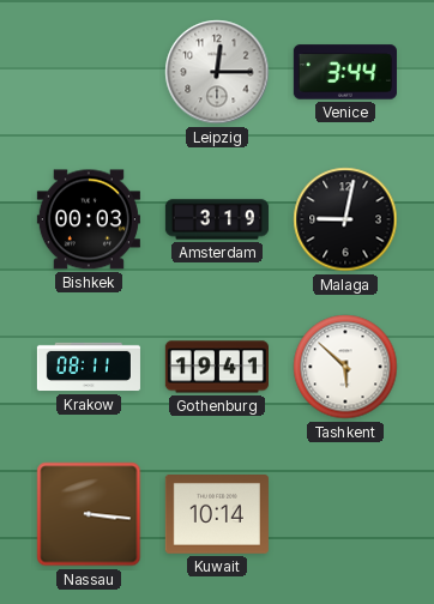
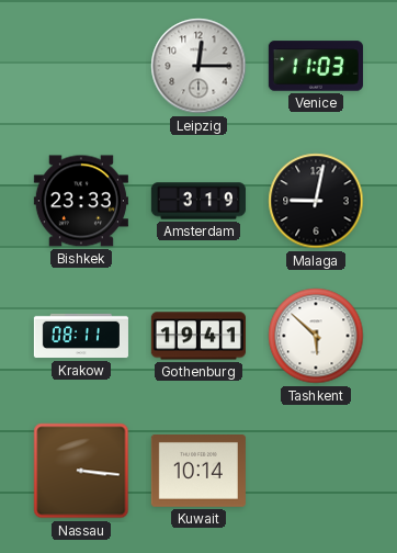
Venice: 3:44 -> 11:03
Bishkek: 00:03 -> 23:33
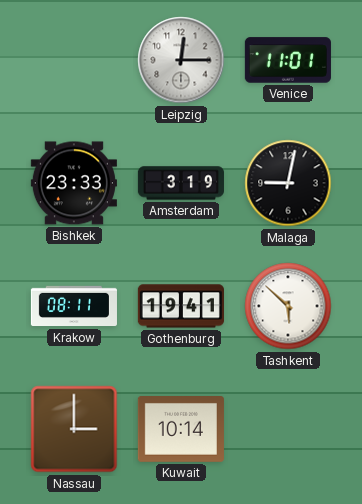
Venice: 11:03 -> 11:01
Nassau: 3:16 -> 3:00
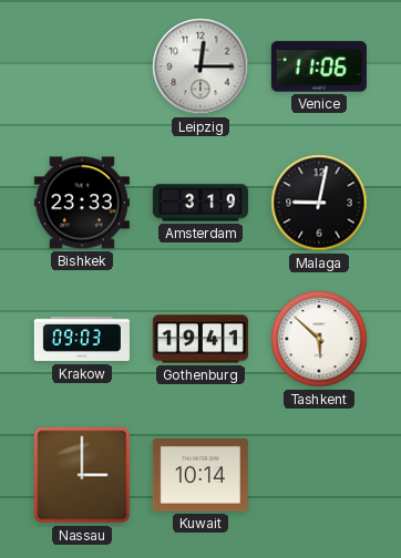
Venice: 11:01 -> 11:06
Krakow: 08:11 -> 09:03
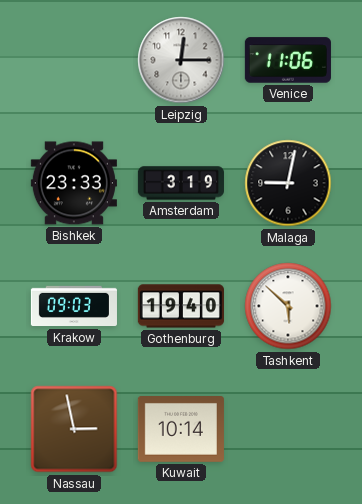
Gothenburg: 19:41 -> 19:40
Nassau: 3:00 -> 2:58
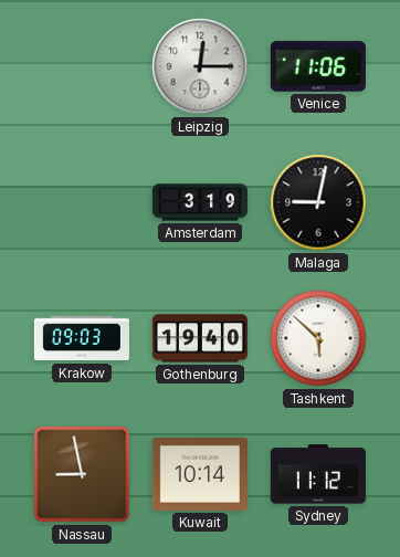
Bishkek: 23:33 -> none
Nassau: 2:58 -> 8:58
Sydney: none -> 11:12
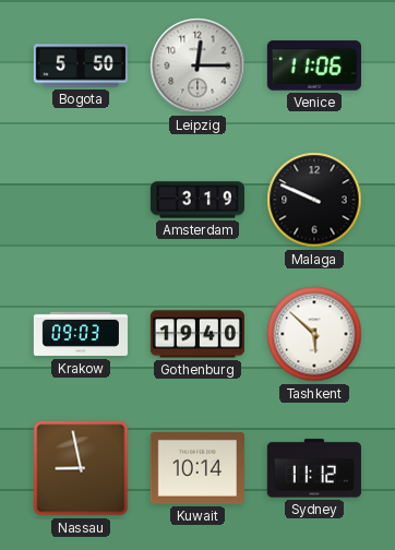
Bogota: none -> 5:50
Malaga: 9:02 -> 9:49
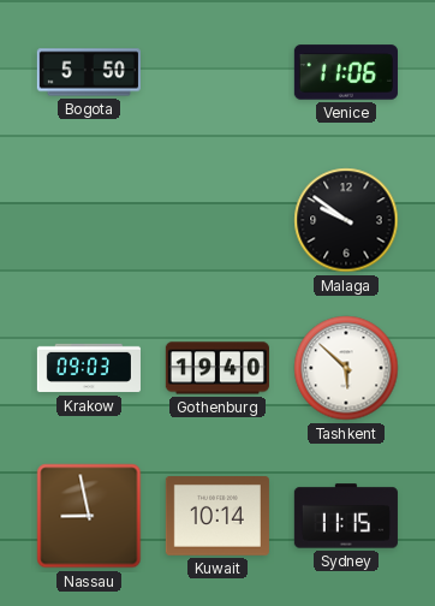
Leipzig: 12:15 -> none
Amsterdam: 3:19 -> none
Malaga: 9:49 -> 9:51
Sydney: 11:12 -> 11:15
